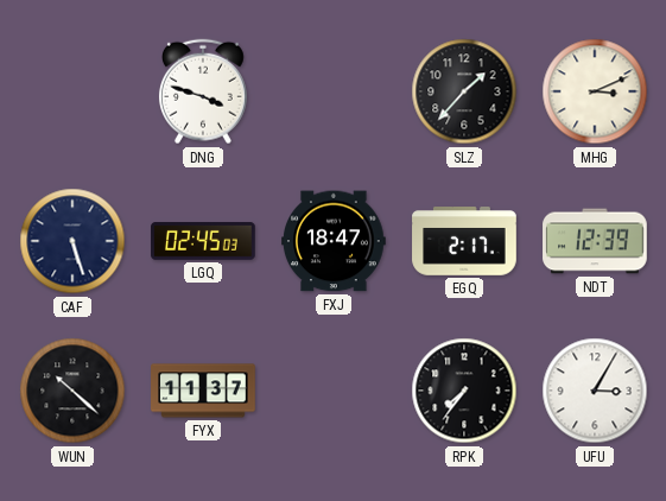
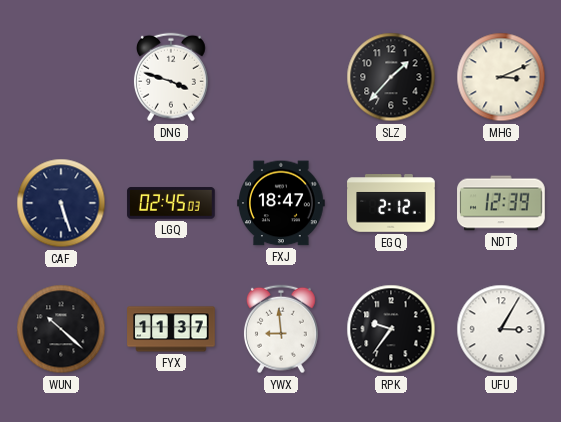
EGQ: 2:17 -> 2:12
YWX: none -> 8:59
RPK: 7:36 -> 9:36
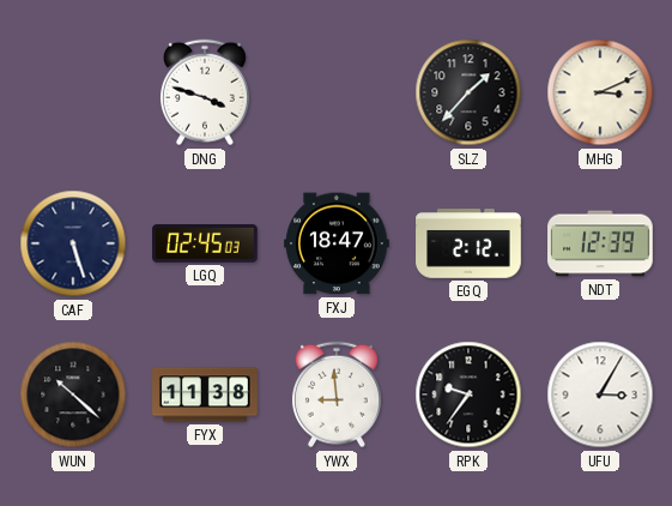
FYX: 11:37 -> 11:38
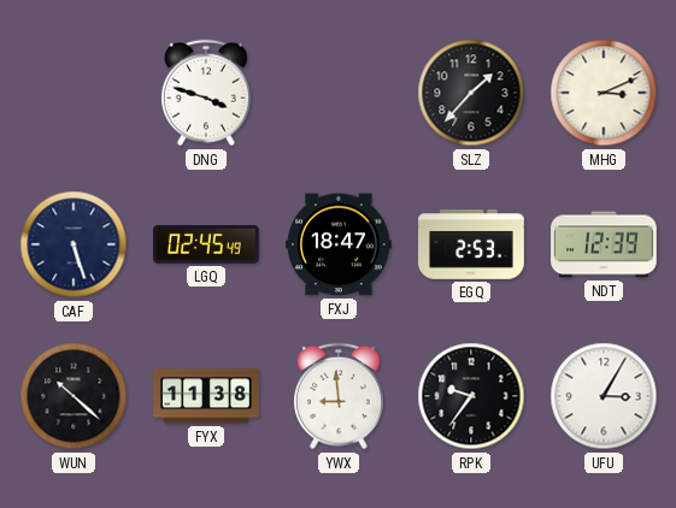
LGQ: 02:45:03 -> 02:45:49
EGQ: 2:12 -> 2:53
